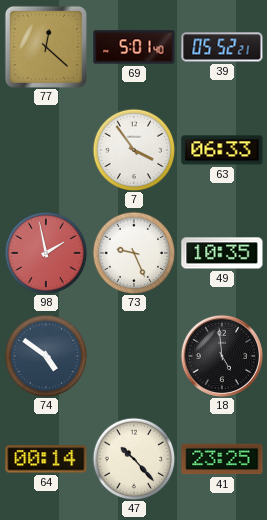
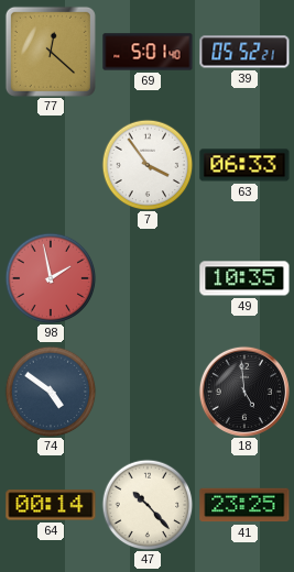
73: 9:26 -> none
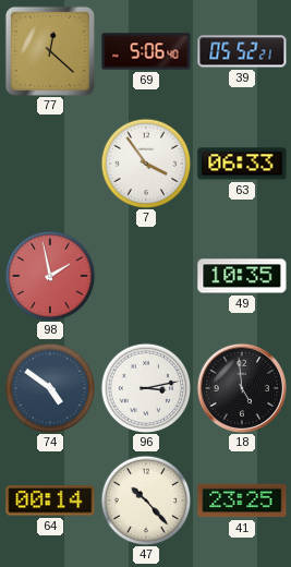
69: 5:01 -> 5:06
96: none -> 3:13
